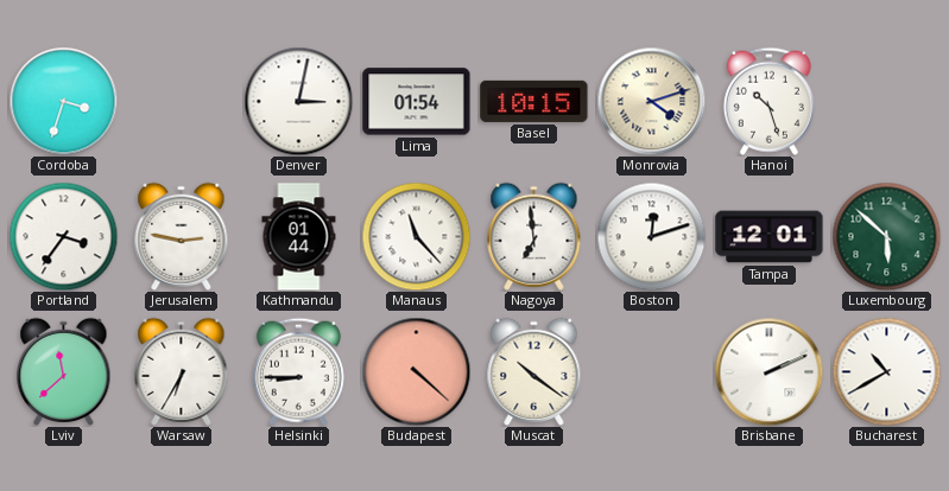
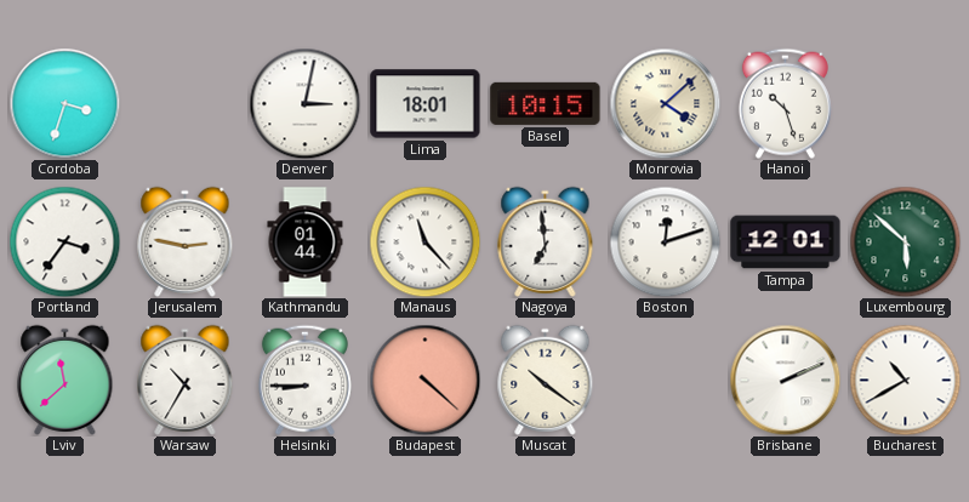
Lima: 01:54 -> 18:01
Monrovia: 4:12 -> 4:08
Warsaw: 6:35 -> 10:35
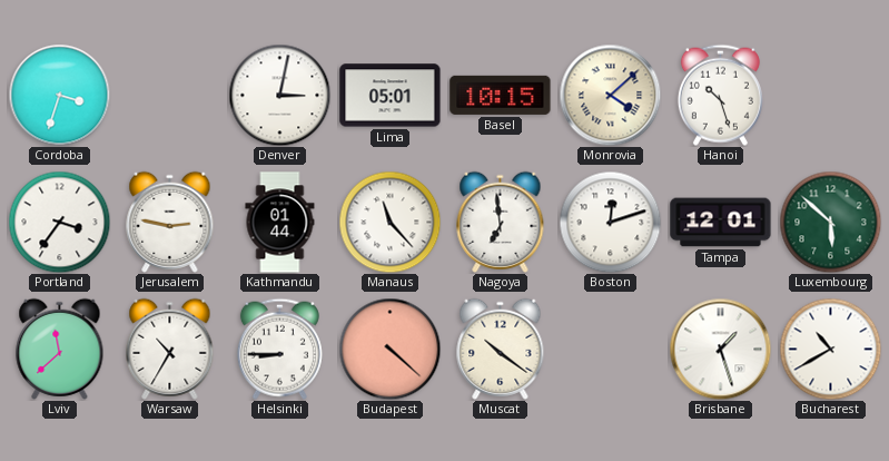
Lima: 18:01 -> 05:01
Brisbane: 2:11 -> 1:27
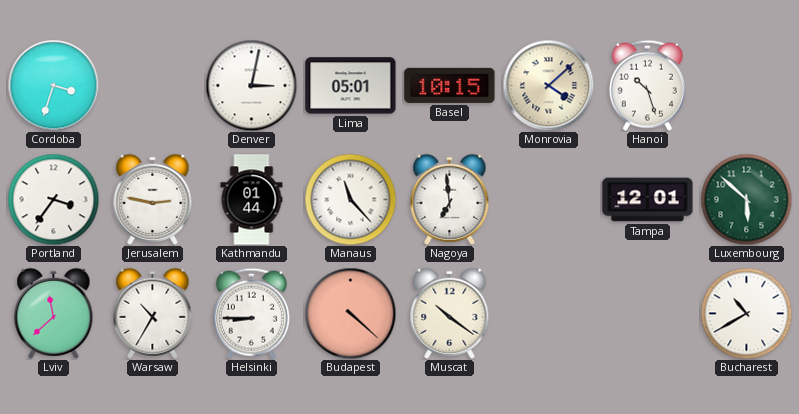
Boston: 12:12 -> none
Brisbane: 1:27 -> none
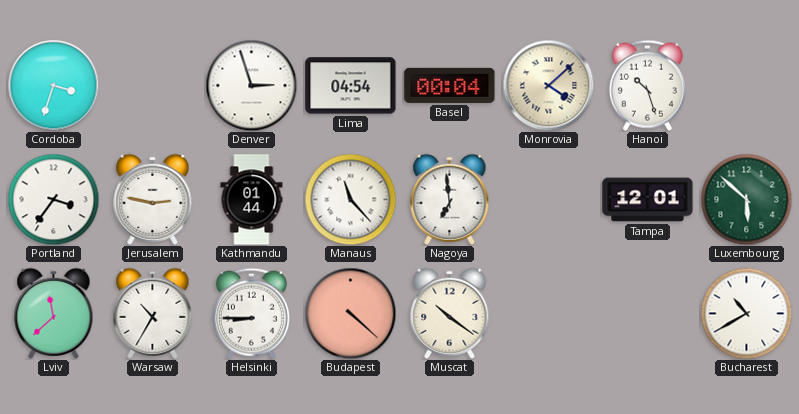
Denver: 3:02 -> 2:57
Lima: 05:01 -> 04:54
Basel: 10:15 -> 00:04
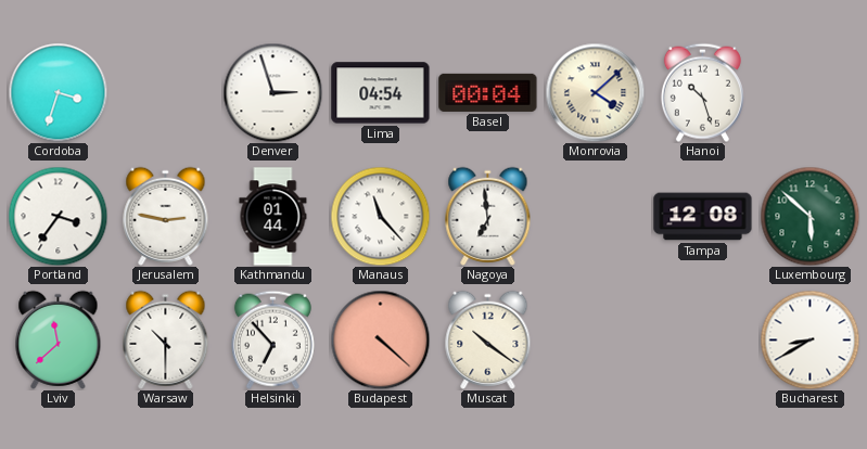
Tampa: 12:01 -> 12:08
Warsaw: 10:35 -> 10:30
Helsinki: 8:45 -> 6:53
Bucharest: 10:40 -> 8:40
